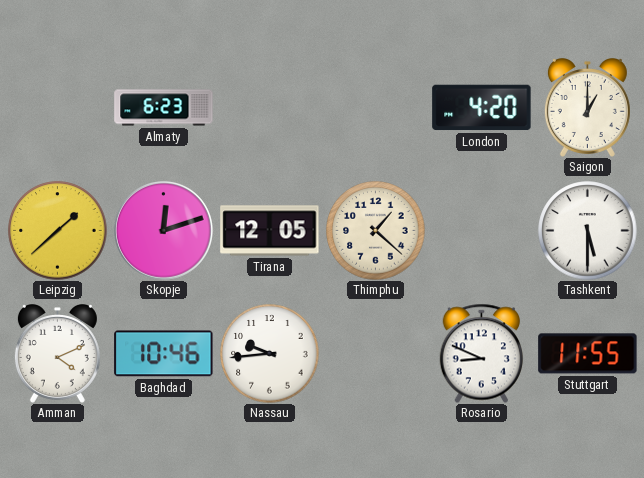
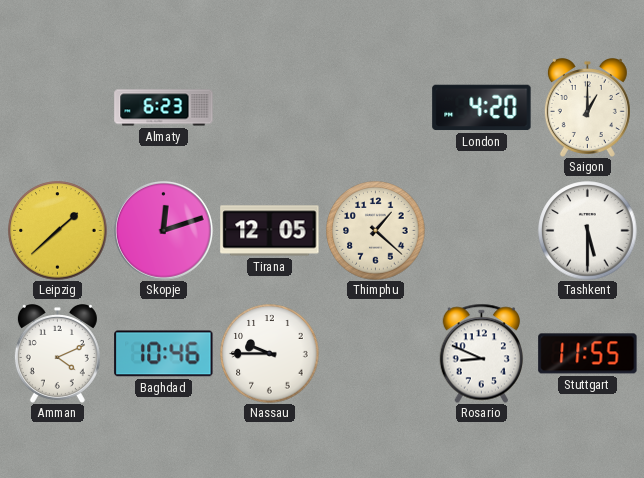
Nassau: 9:44 -> 9:45
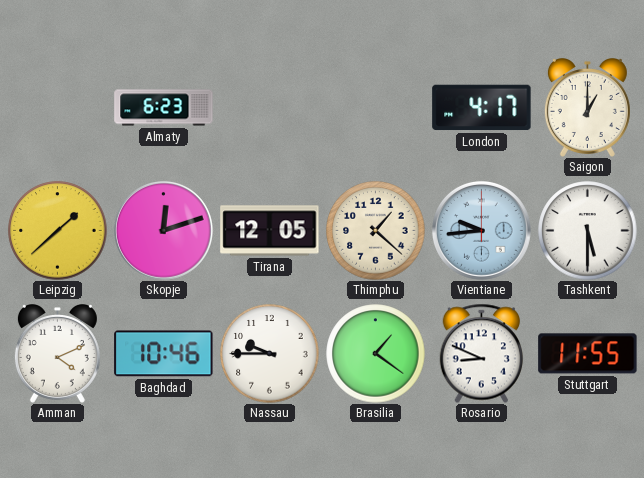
London: 4:20 -> 4:17
Vientiane: none -> 9:44
Brasilia: none -> 1:21
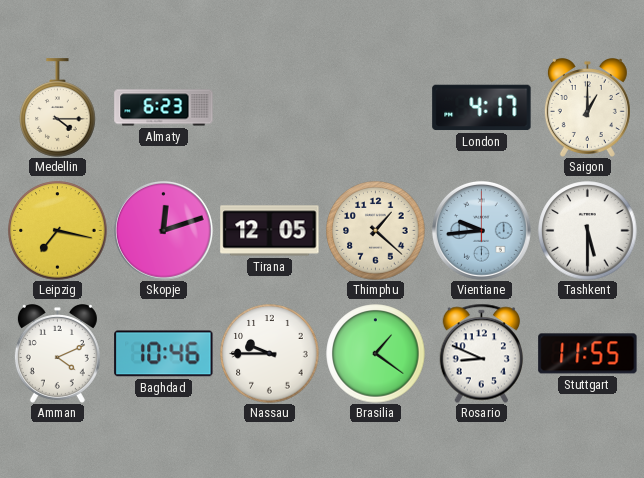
Medellin: none -> 4:15
Leipzig: 1:38 -> 7:17
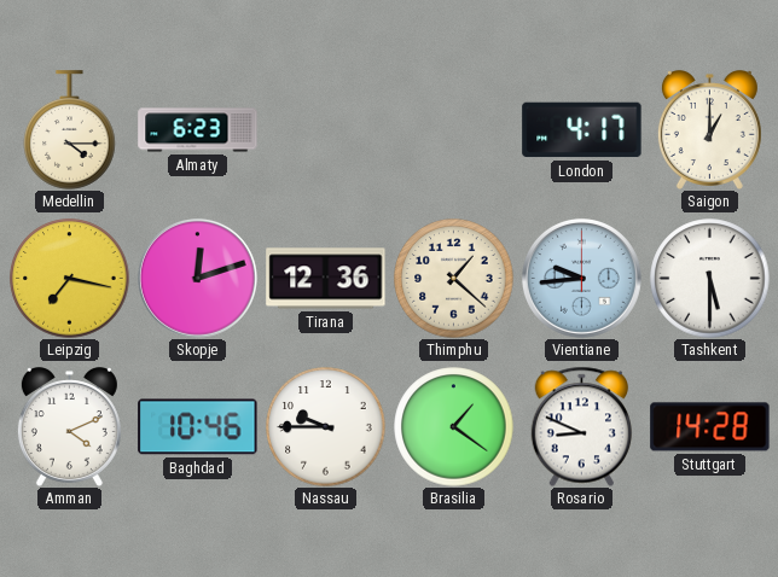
Tirana: 12:05 -> 12:36
Stuttgart: 11:55 -> 14:28
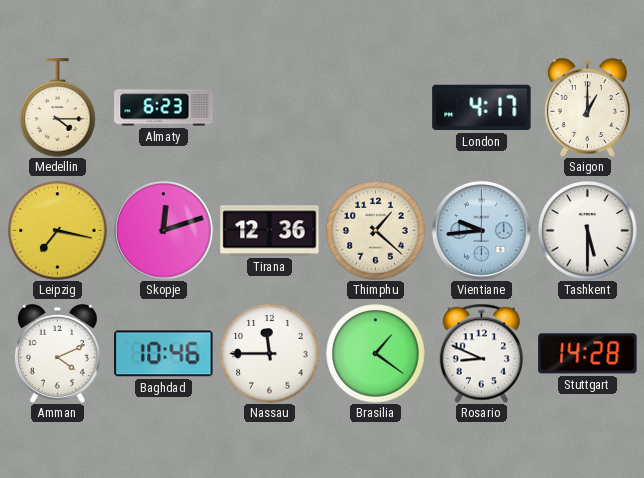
Nassau: 9:45 -> 11:45
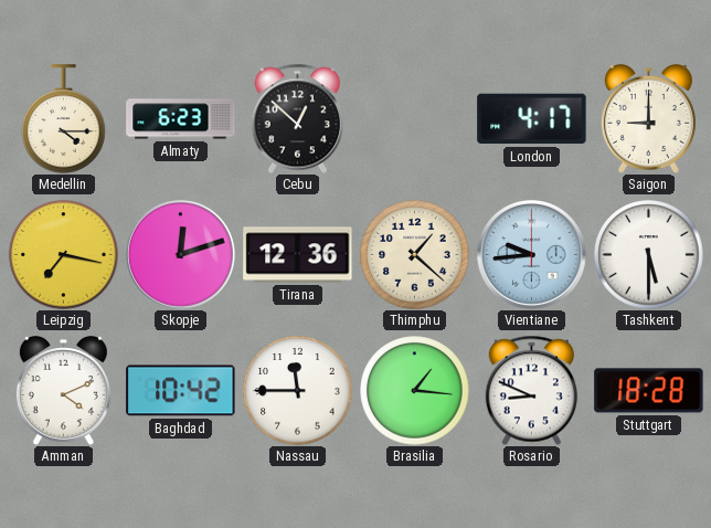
Cebu: none -> 12:52
Saigon: 1:00 -> 9:00
Baghdad: 10:46 -> 10:42
Brasilia: 1:21 -> 1:16
Stuttgart: 14:28 -> 18:28
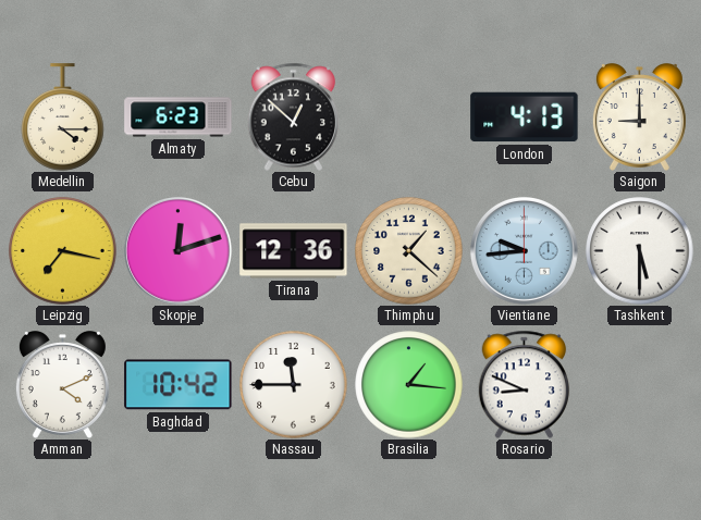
London: 4:17 -> 4:13
Stuttgart: 18:28 -> none
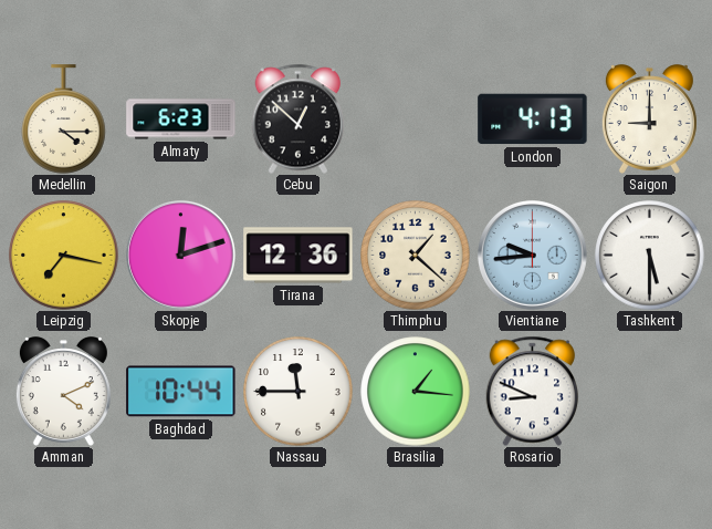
Baghdad: 10:42 -> 10:44
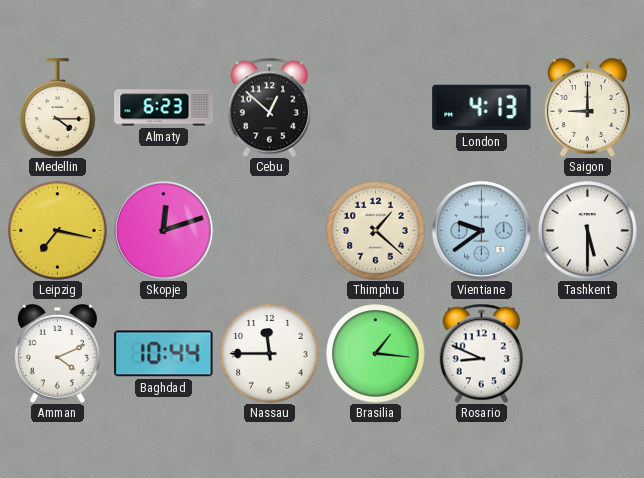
Tirana: 12:36 -> none
Vientiane: 9:44 -> 9:39
